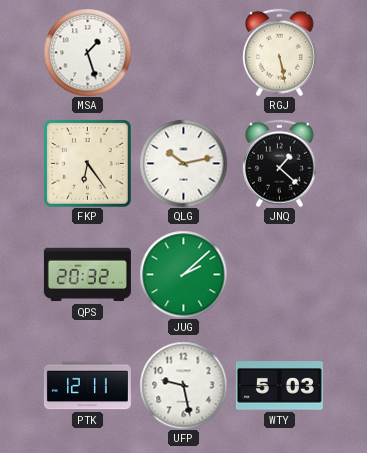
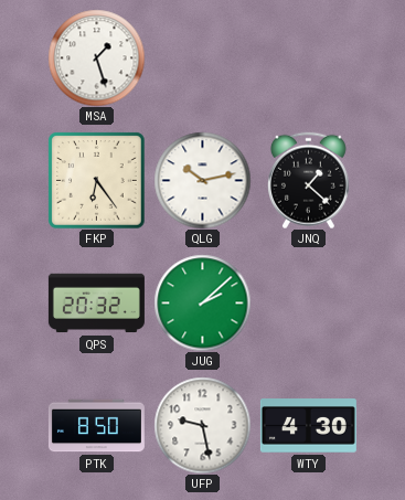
RGJ: 5:28 -> none
PTK: 12:11 -> 8:50
WTY: 5:03 -> 4:30
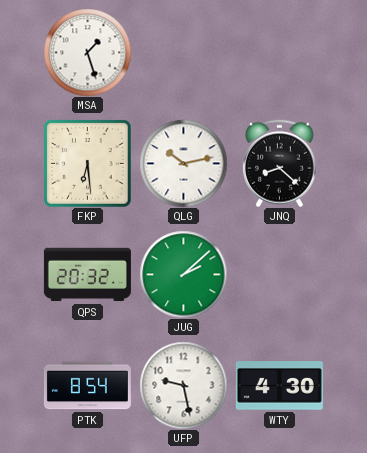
FKP: 6:24 -> 6:29
JNQ: 1:22 -> 8:22
PTK: 8:50 -> 8:54
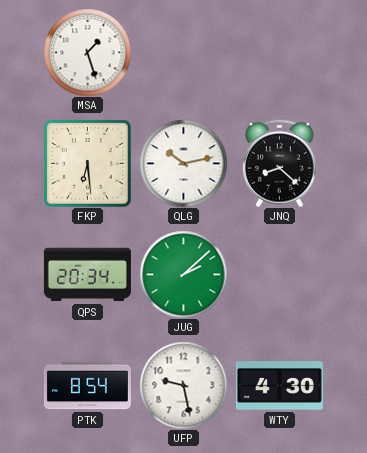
QPS: 20:32 -> 20:34
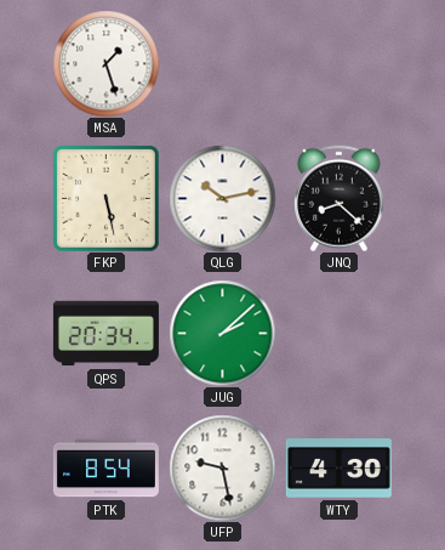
FKP: 6:29 -> 5:28
